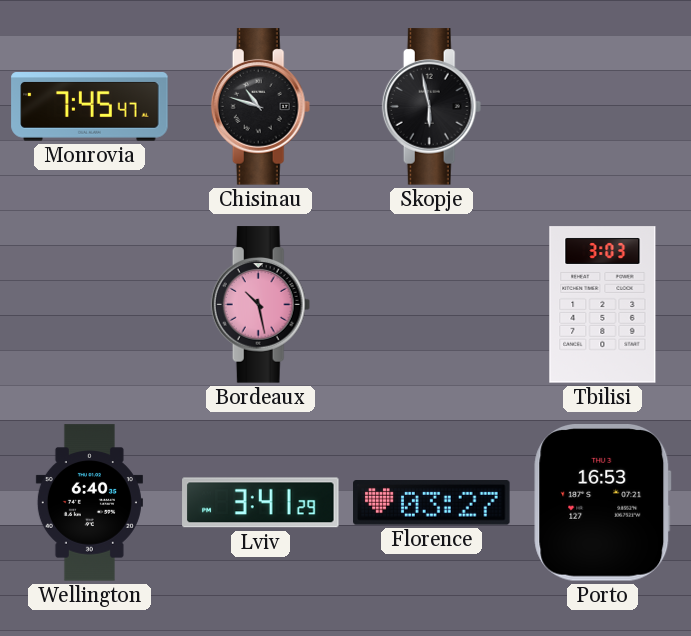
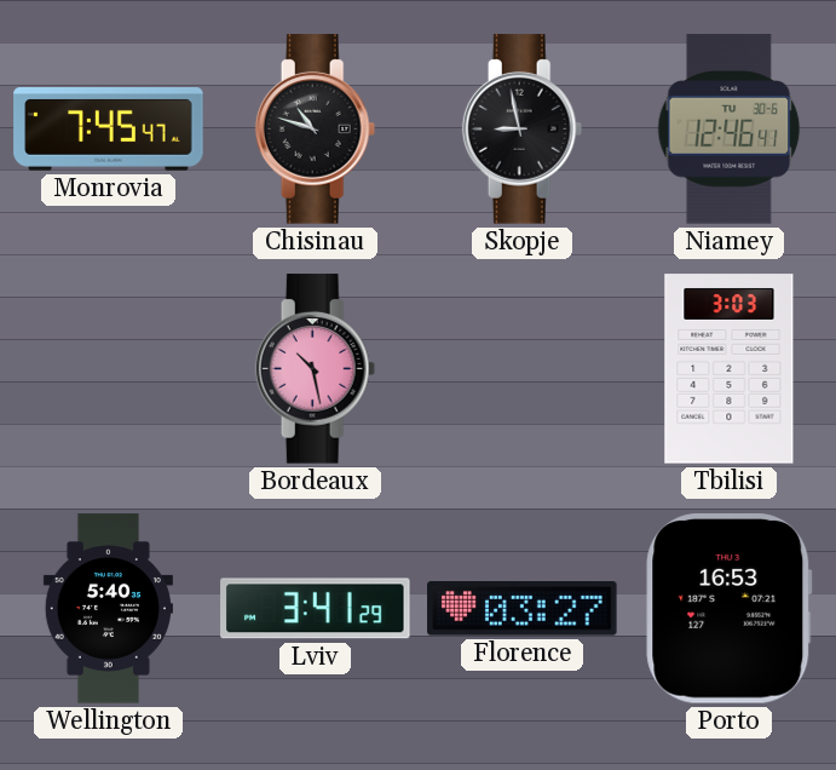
Skopje: 5:58 -> 8:58
Niamey: none -> 12:46
Wellington: 6:40 -> 5:40
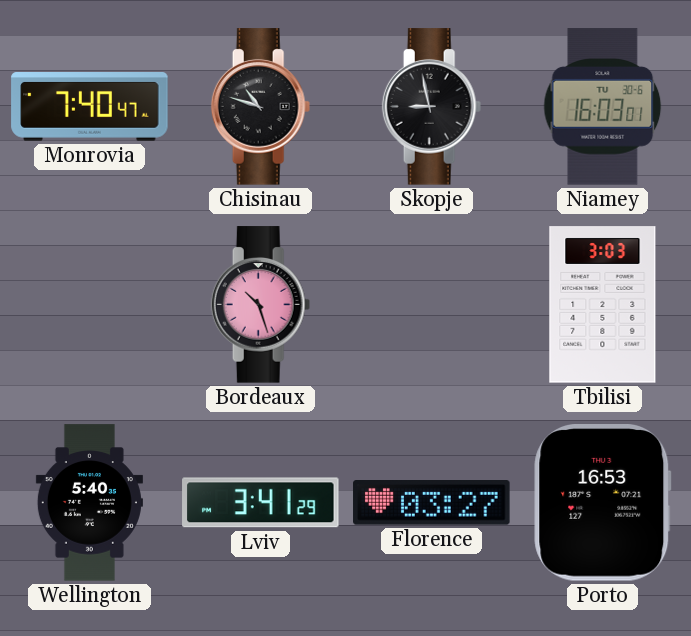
Monrovia: 7:45 -> 7:40
Niamey: 12:46 -> 16:03
Bordeaux: 10:28 -> 10:27
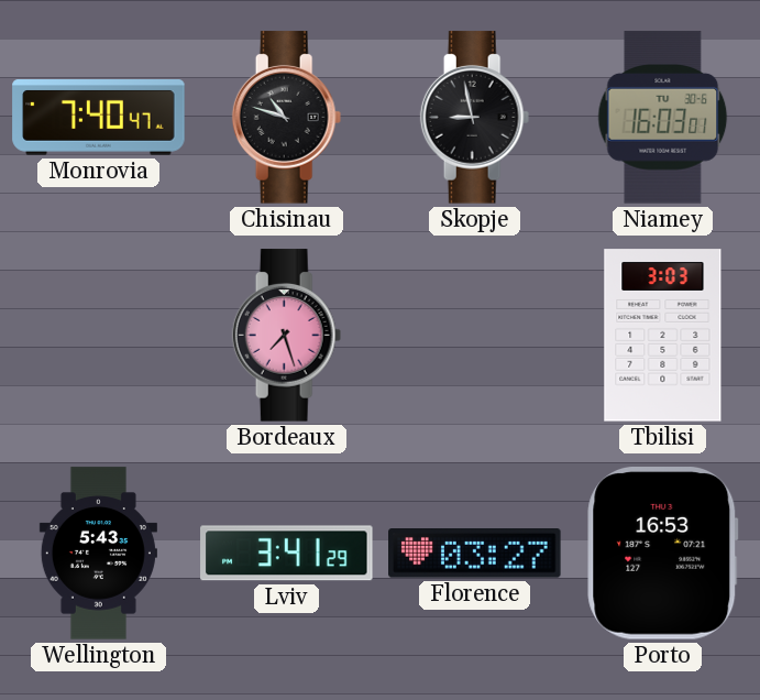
Bordeaux: 10:27 -> 7:27
Wellington: 5:40 -> 5:43
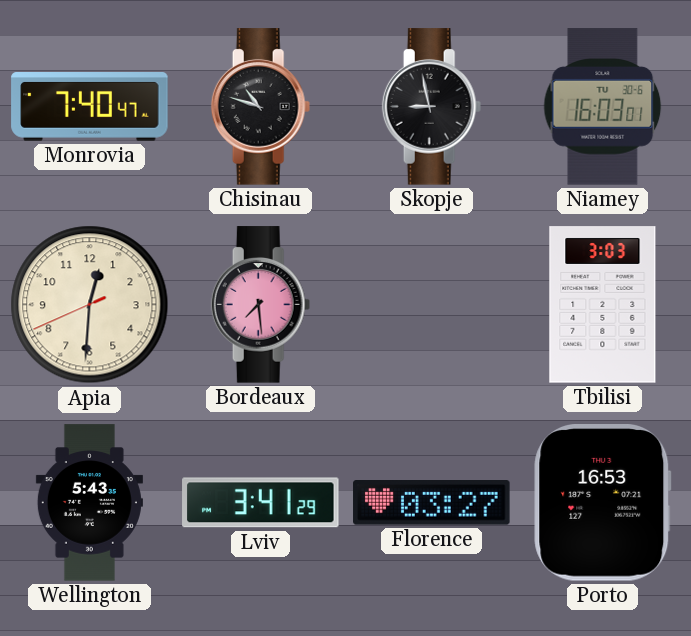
Apia: none -> 12:30
Bordeaux: 7:27 -> 7:29
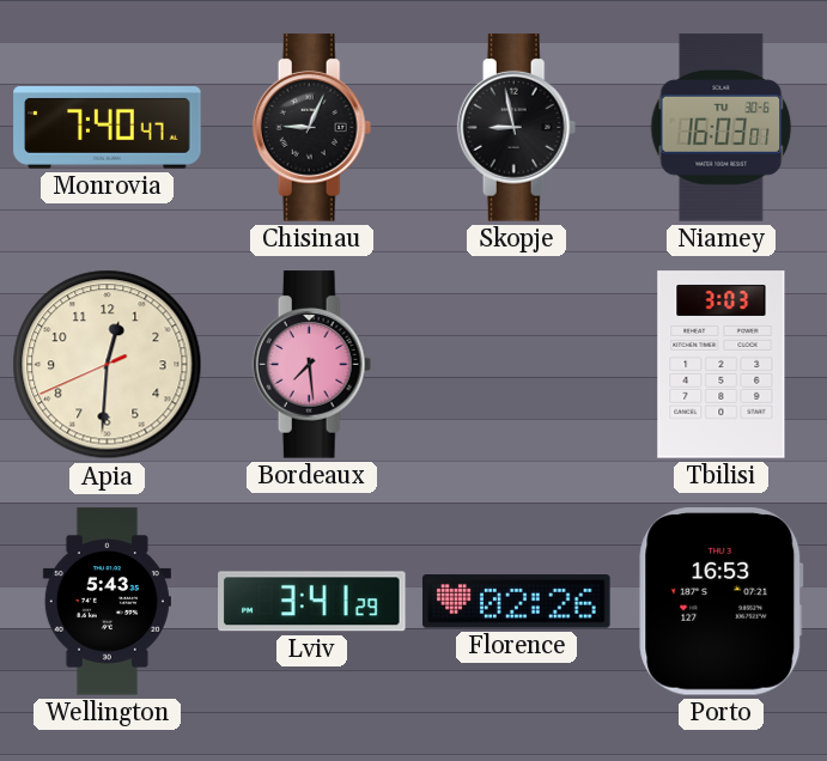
Chisinau: 10:48 -> 9:04
Florence: 03:27 -> 02:26
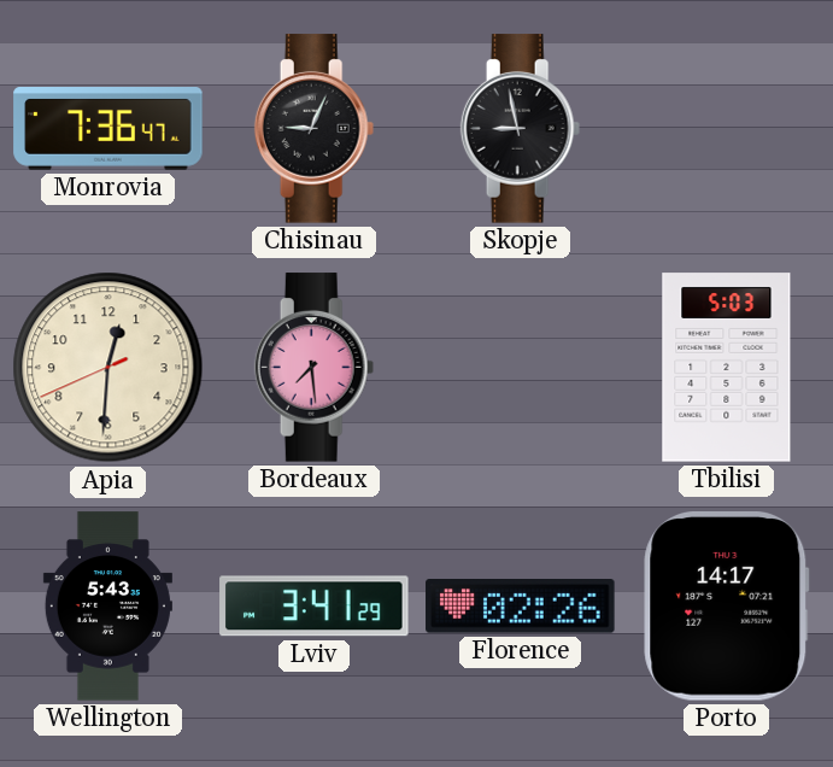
Monrovia: 7:40 -> 7:36
Niamey: 16:03 -> none
Tbilisi: 3:03 -> 5:03
Porto: 16:53 -> 14:17
